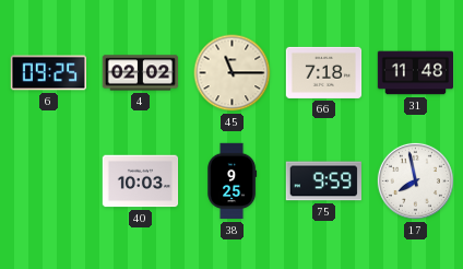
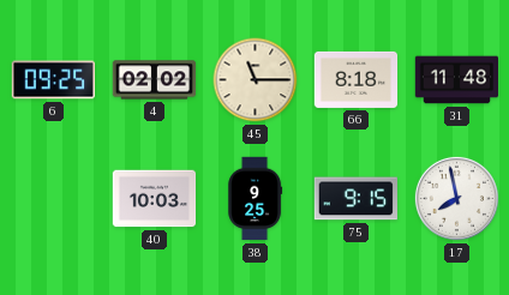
66: 7:18 -> 8:18
75: 9:59 -> 9:15
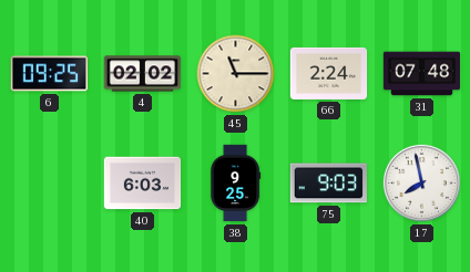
66: 8:18 -> 2:24
31: 11:48 -> 07:48
40: 10:03 -> 6:03
75: 9:15 -> 9:03
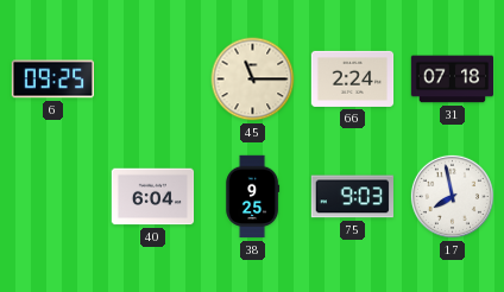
4: 02:02 -> none
31: 07:48 -> 07:18
40: 6:03 -> 6:04
